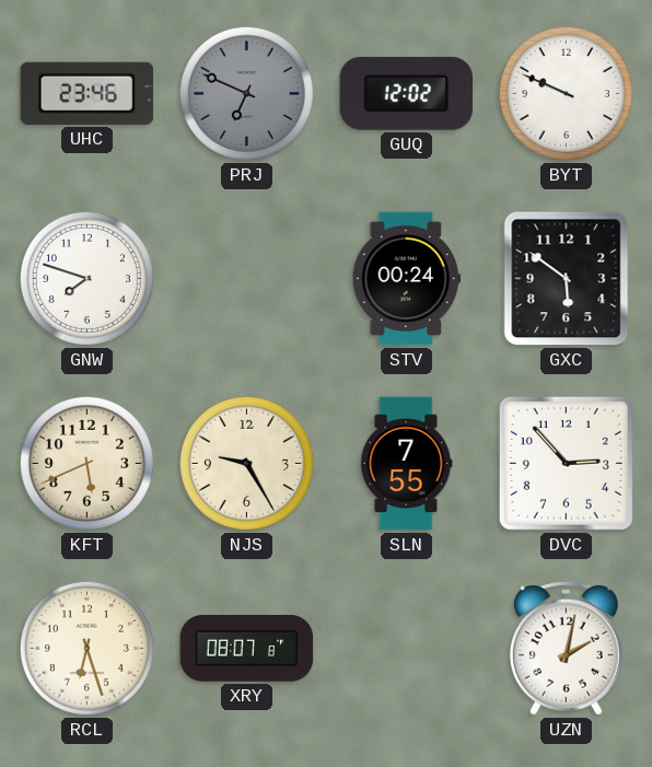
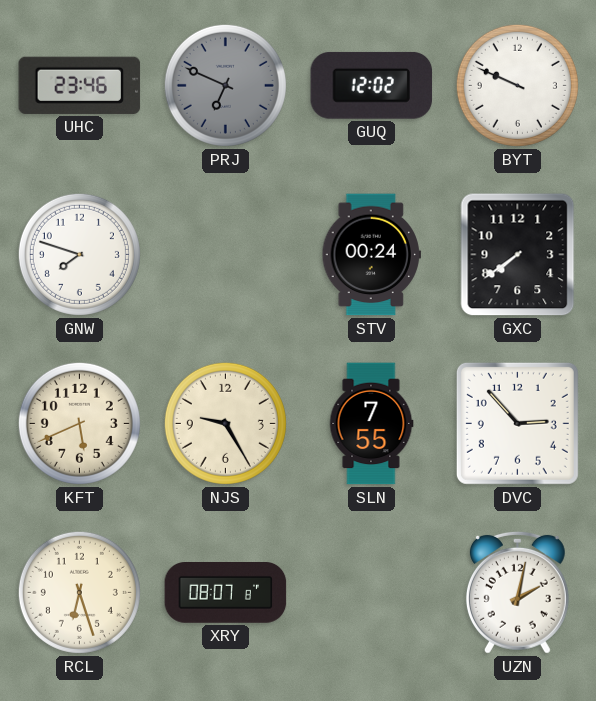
GXC: 5:51 -> 7:39
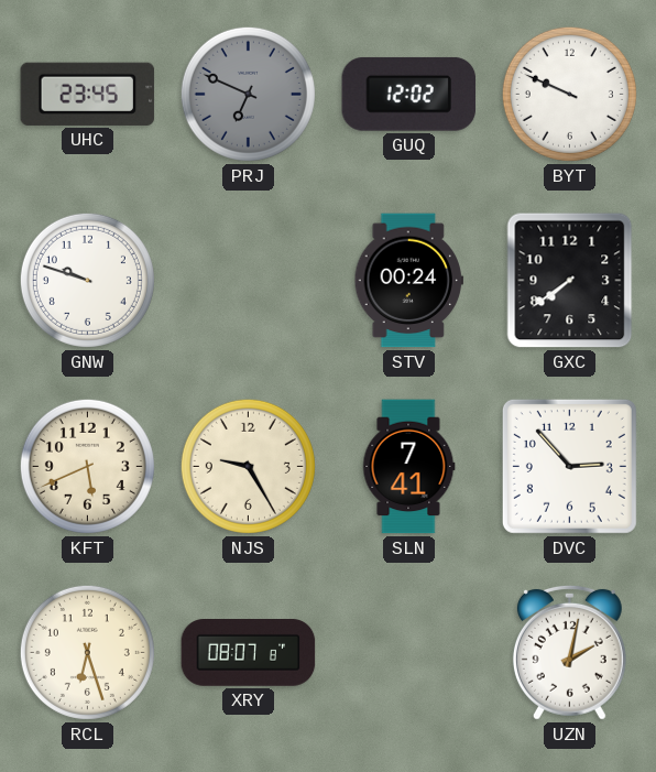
UHC: 23:46 -> 23:45
GNW: 7:48 -> 9:48
SLN: 7:55 -> 7:41
